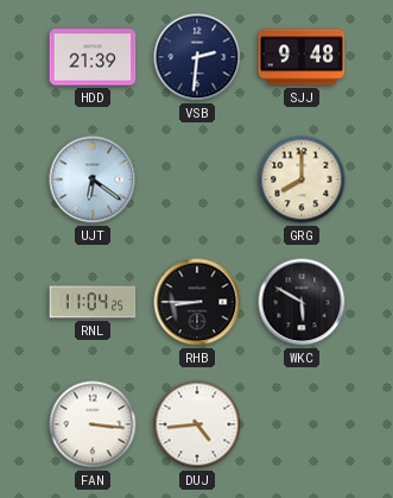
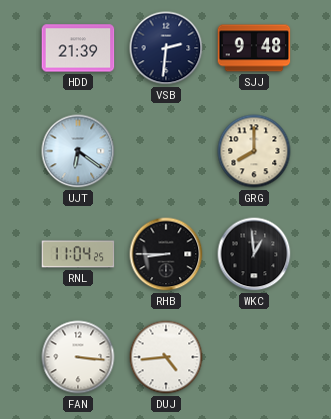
WKC: 5:50 -> 12:59
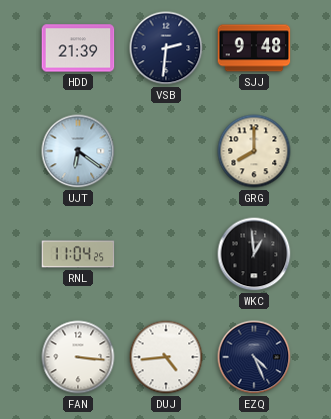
RHB: 8:45 -> none
EZQ: none -> 4:26
